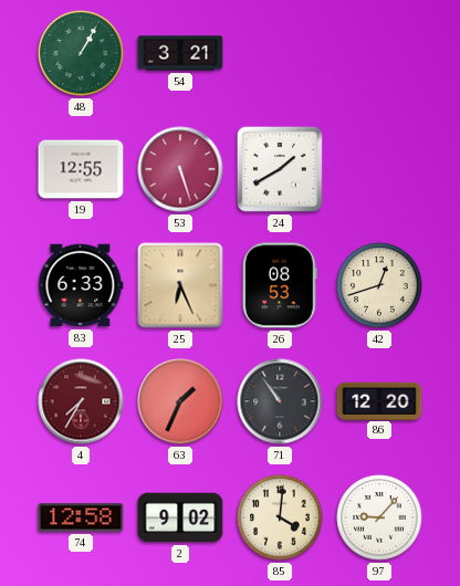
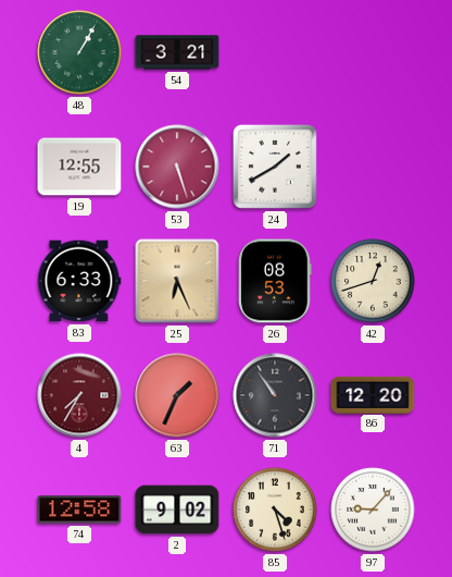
85: 4:01 -> 4:27
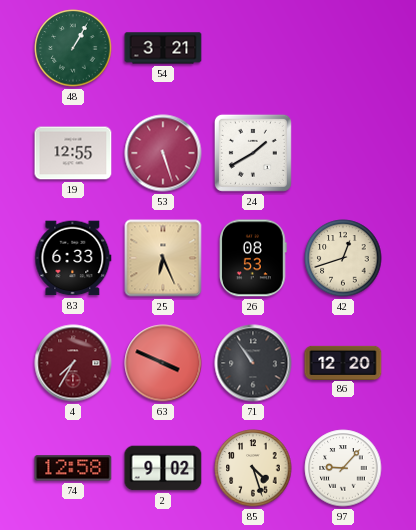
63: 1:34 -> 3:49
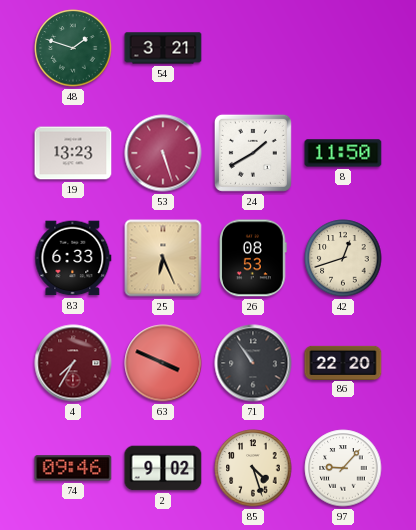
48: 1:05 -> 1:48
19: 12:55 -> 13:23
8: none -> 11:50
86: 12:20 -> 22:20
74: 12:58 -> 09:46
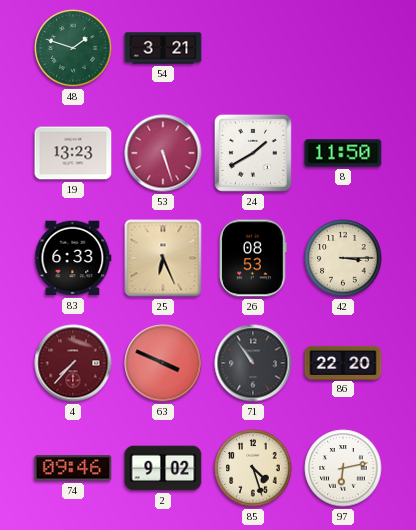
42: 12:42 -> 3:15
4: 7:35 -> 7:37
97: 9:07 -> 6:13
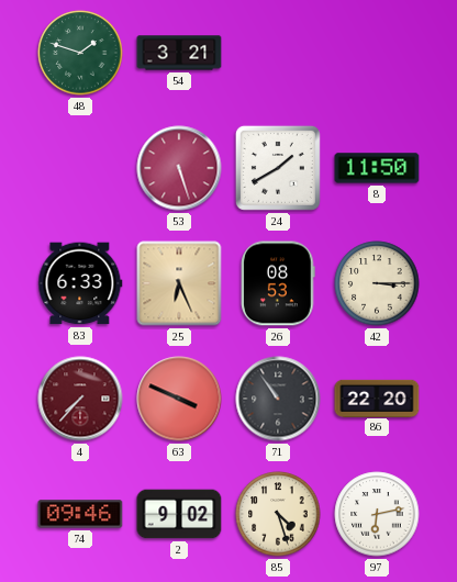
19: 13:23 -> none
